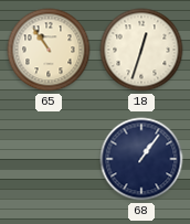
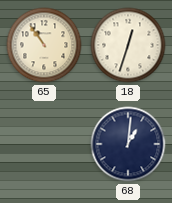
68: 1:06 -> 1:01
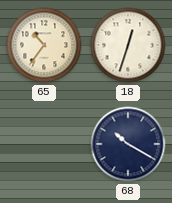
65: 10:54 -> 10:36
68: 1:01 -> 10:20
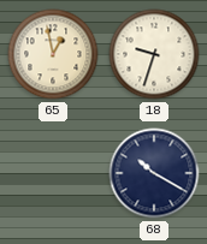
65: 10:36 -> 12:58
18: 12:33 -> 9:33
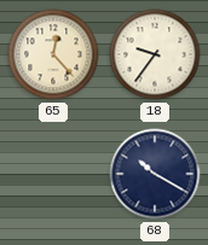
65: 12:58 -> 12:23
18: 9:33 -> 9:36
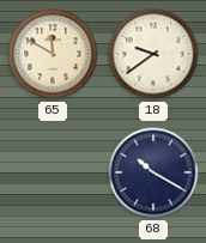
65: 12:23 -> 11:50
18: 9:36 -> 9:39
